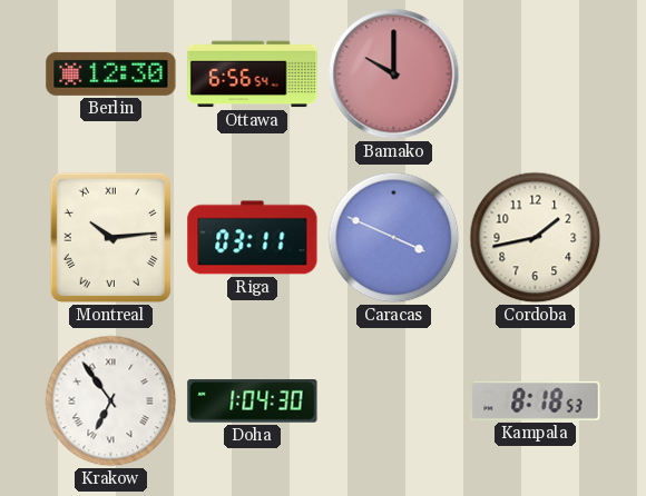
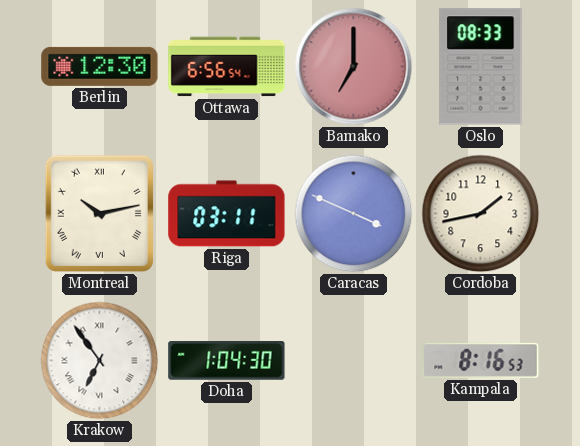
Bamako: 10:00 -> 7:00
Oslo: none -> 08:33
Montreal: 10:14 -> 10:13
Kampala: 8:18 -> 8:16
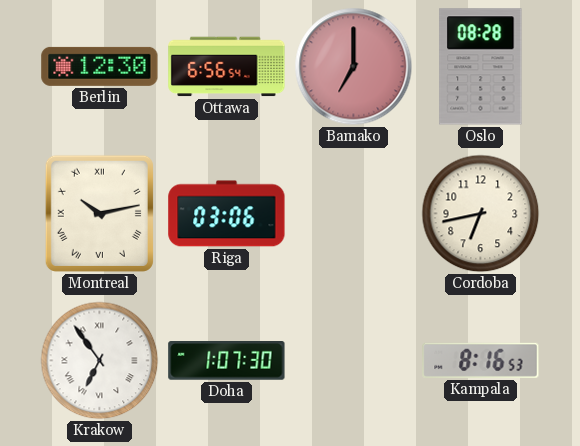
Oslo: 08:33 -> 08:28
Riga: 03:11 -> 03:06
Caracas: 3:49 -> none
Cordoba: 1:43 -> 6:43
Doha: 1:04 -> 1:07
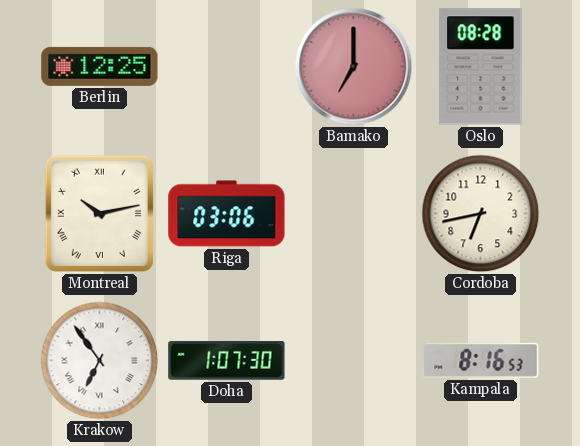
Berlin: 12:30 -> 12:25
Ottawa: 6:56 -> none
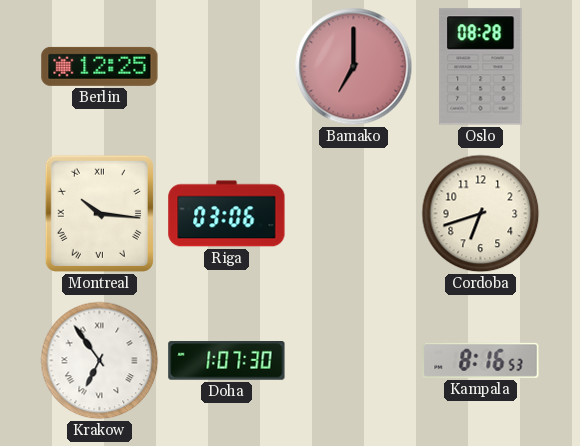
Montreal: 10:13 -> 10:16
Cordoba: 6:43 -> 6:42
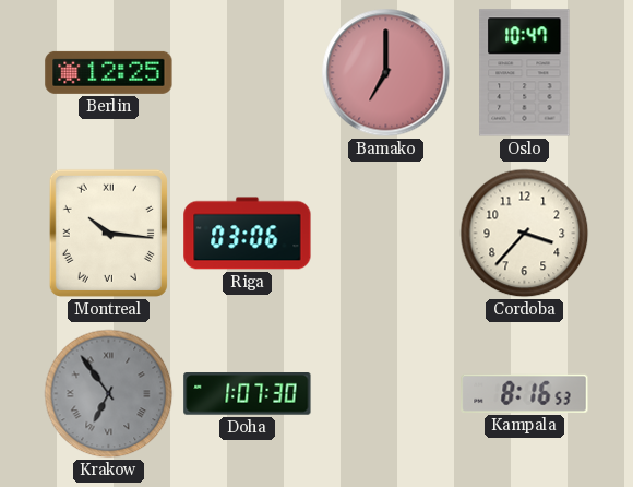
Oslo: 08:28 -> 10:47
Cordoba: 6:42 -> 3:37
Krakow dial: white -> grey
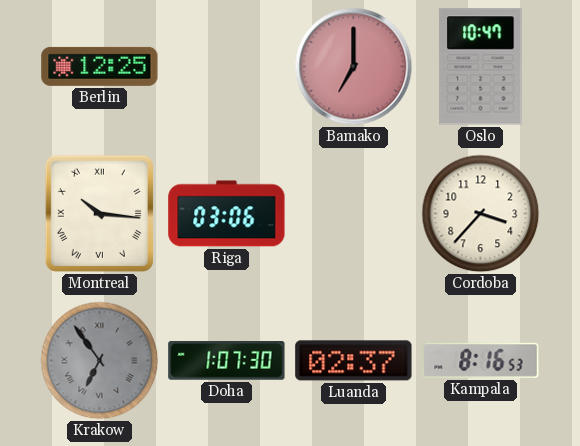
Luanda: none -> 02:37
